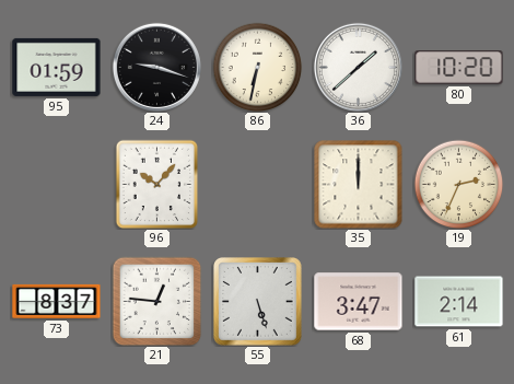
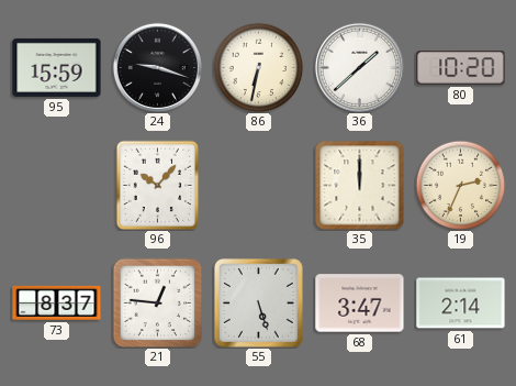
95: 01:59 -> 15:59
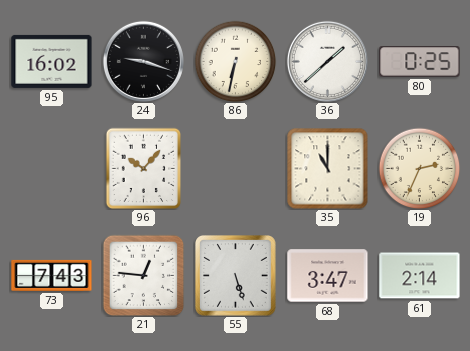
95: 15:59 -> 16:02
80: 10:20 -> 0:25
35: 12:00 -> 11:00
73: 8:37 -> 7:43
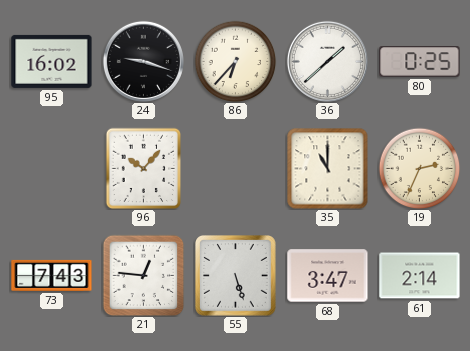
86: 6:32 -> 6:37
